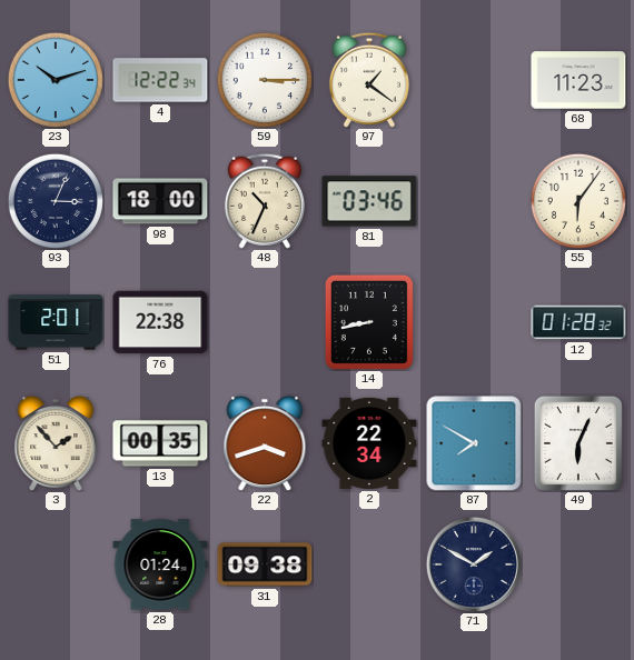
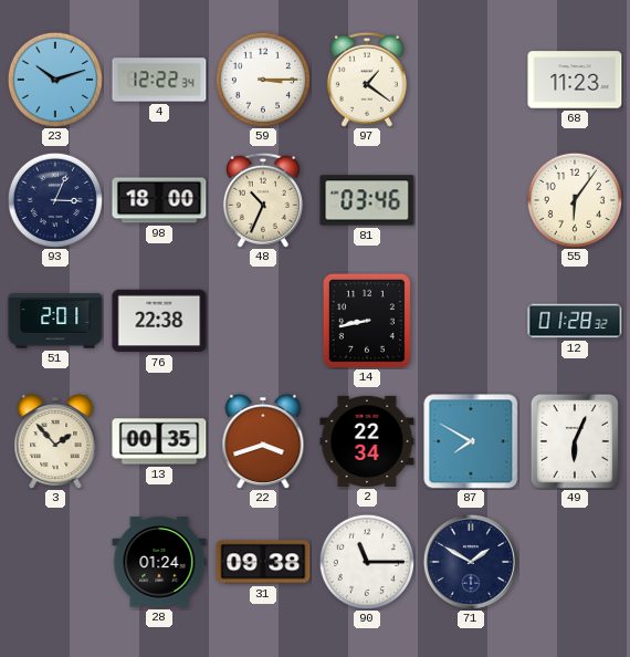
90: none -> 11:15
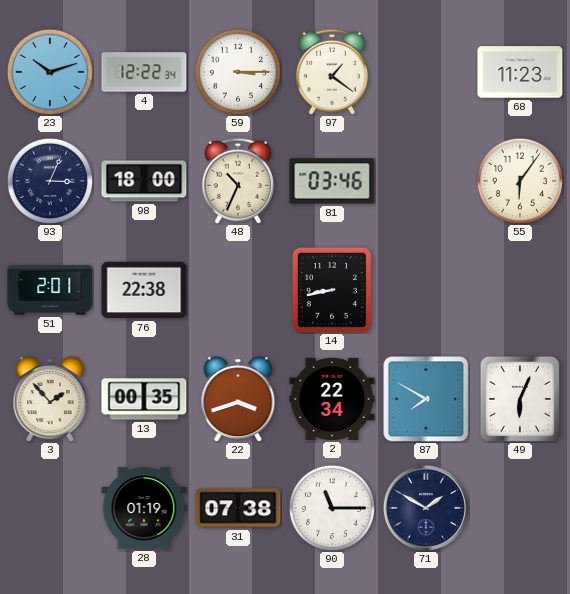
12: 01:28 -> none
28: 01:24 -> 01:19
31: 09:38 -> 07:38
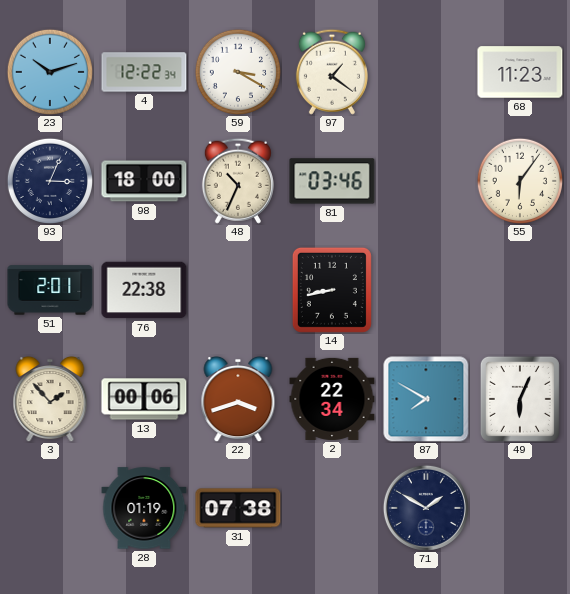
59: 3:15 -> 3:20
13: 00:35 -> 00:06
90: 11:15 -> none
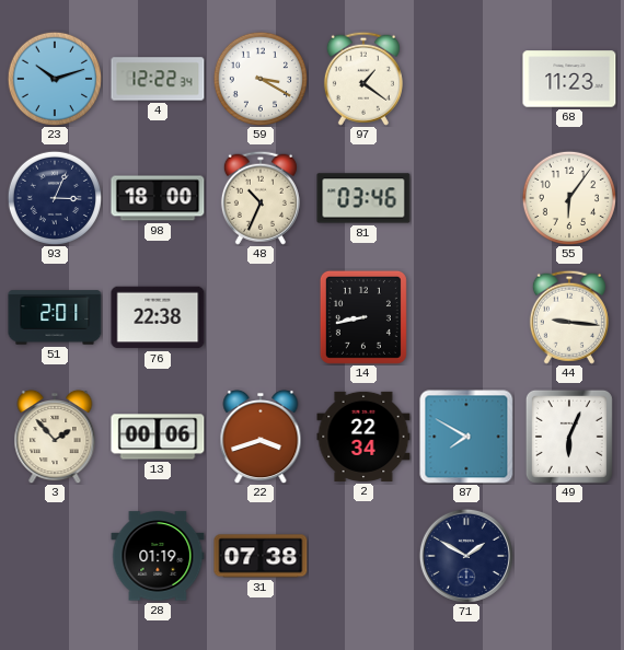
44: none -> 9:16
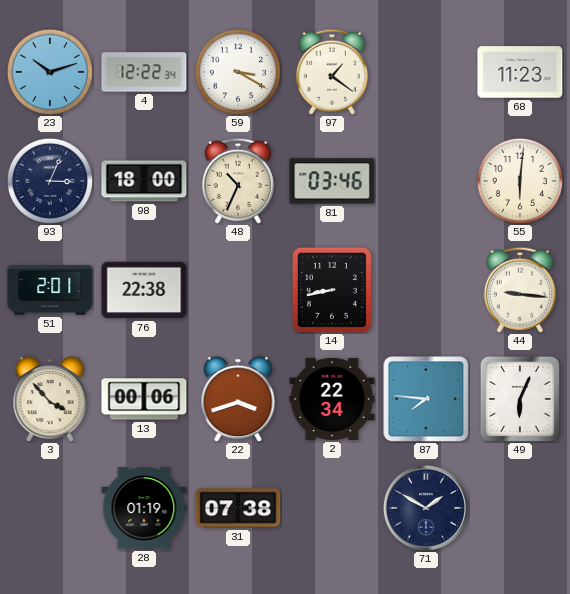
55: 6:06 -> 6:01
3: 1:53 -> 3:53
87: 7:50 -> 7:46
